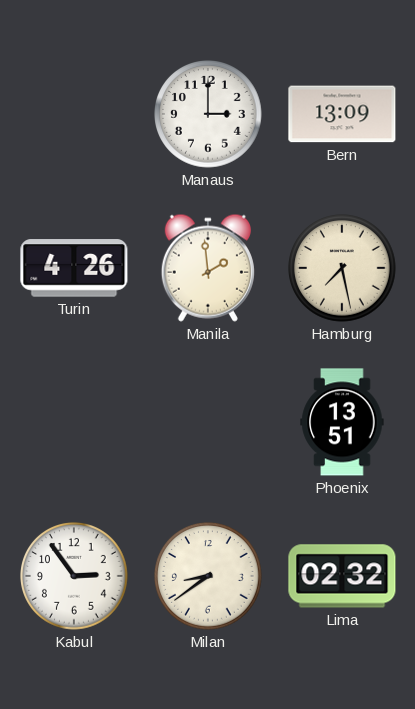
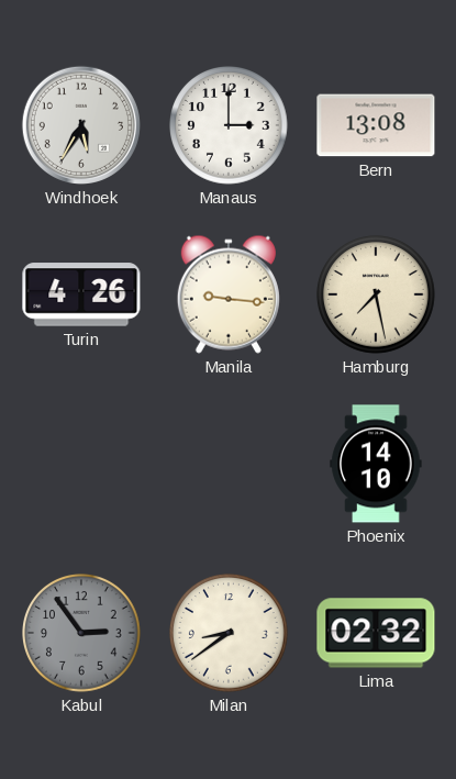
Windhoek: none -> 5:35
Bern: 13:09 -> 13:08
Manila: 1:59 -> 9:16
Phoenix: 13:51 -> 14:10
Kabul dial: white -> grey
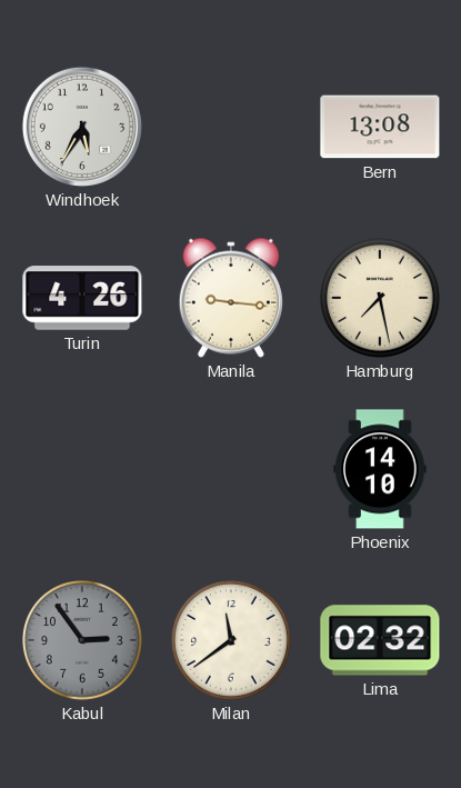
Manaus: 3:00 -> none
Milan: 8:39 -> 11:39
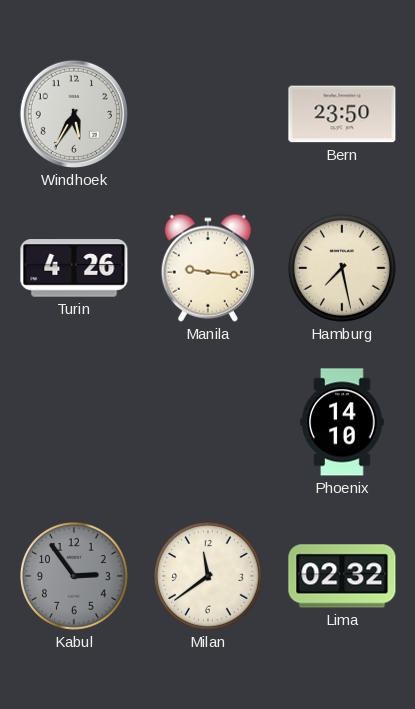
Bern: 13:08 -> 23:50
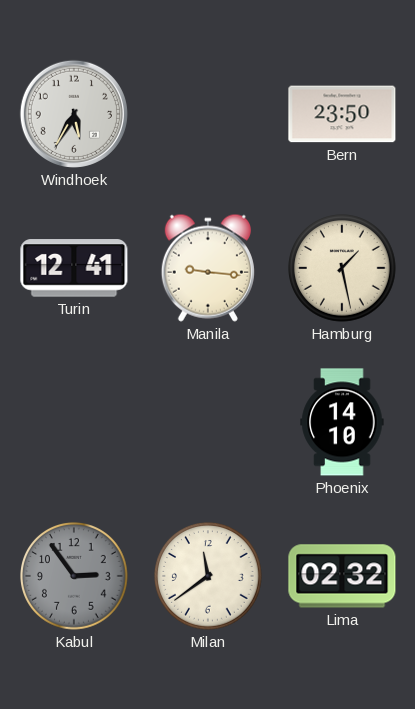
Turin: 4:26 -> 12:41
Hamburg: 7:28 -> 1:28
